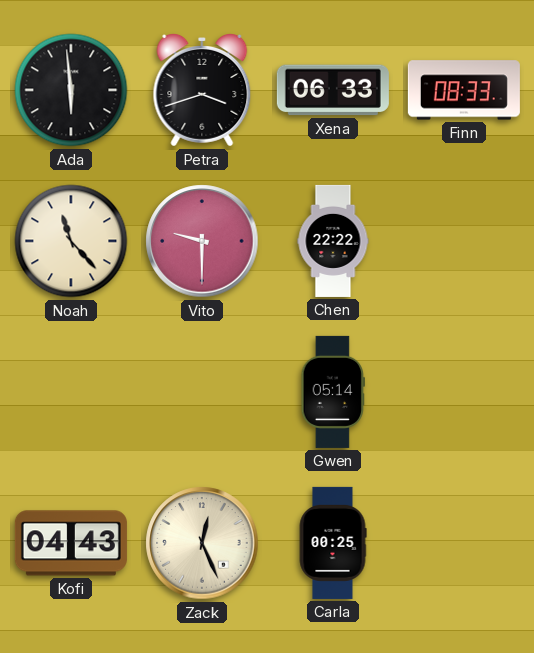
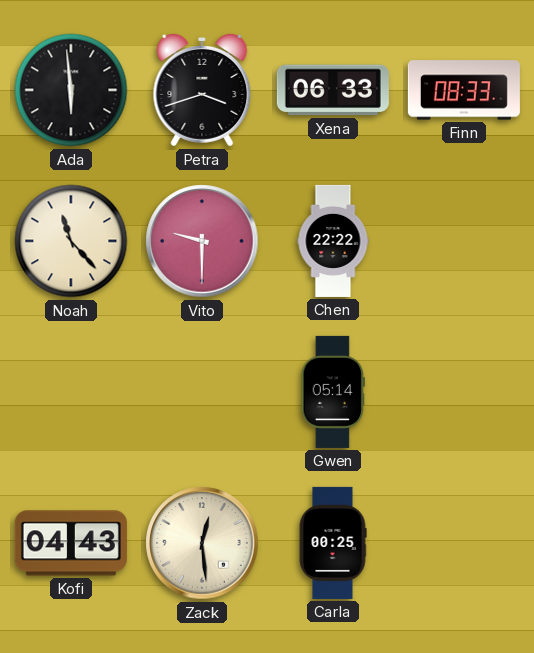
Zack: 12:26 -> 12:29
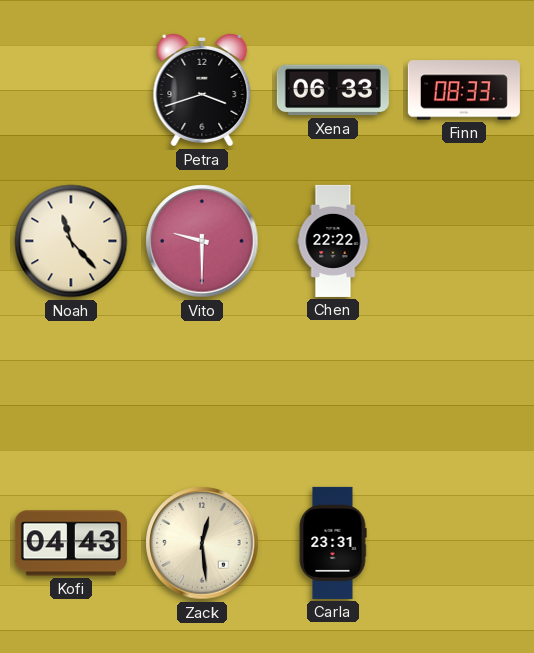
Ada: 5:59 -> none
Gwen: 05:14 -> none
Carla: 00:25 -> 23:31
